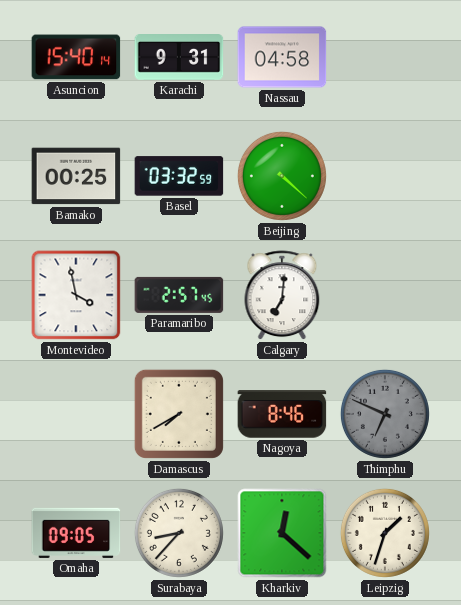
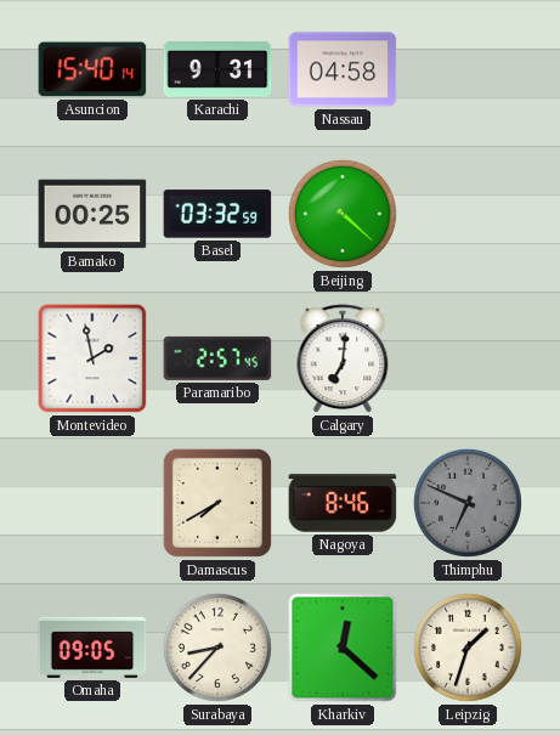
Montevideo: 3:58 -> 1:58
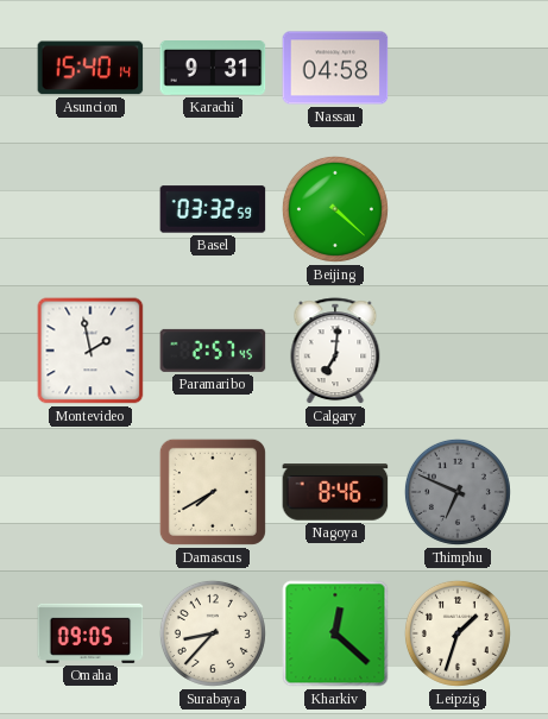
Bamako: 00:25 -> none
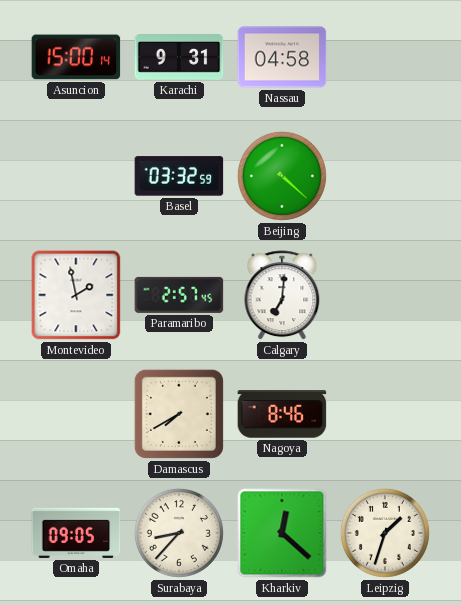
Asuncion: 15:40 -> 15:00
Thimphu: 6:49 -> none
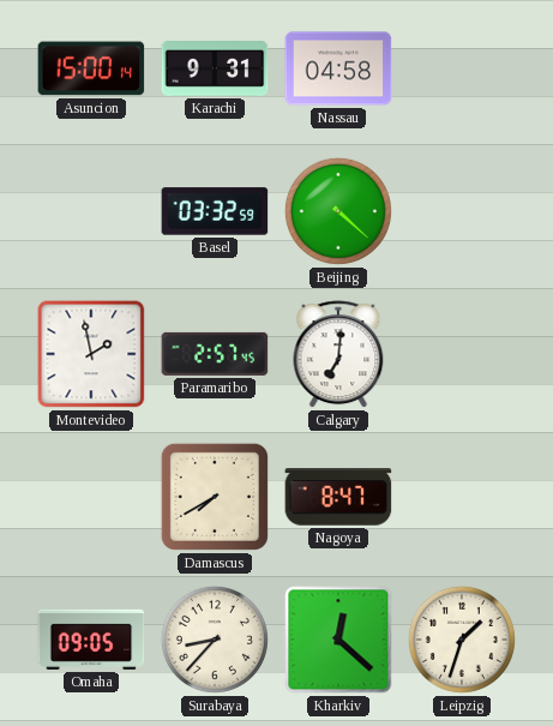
Nagoya: 8:46 -> 8:47
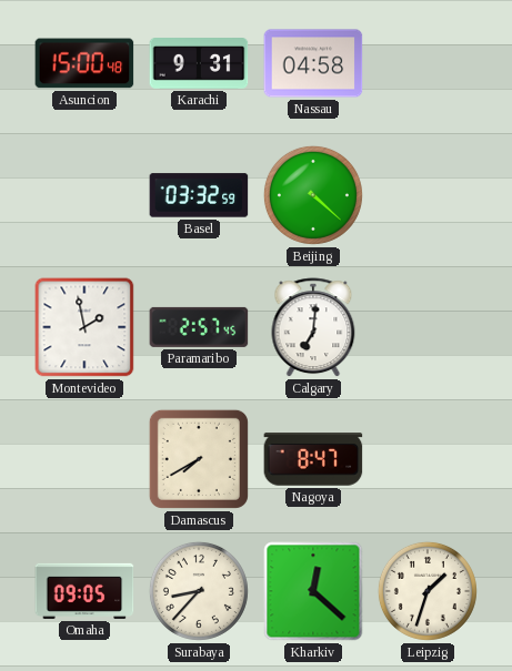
Asuncion: 15:00:14 -> 15:00:48
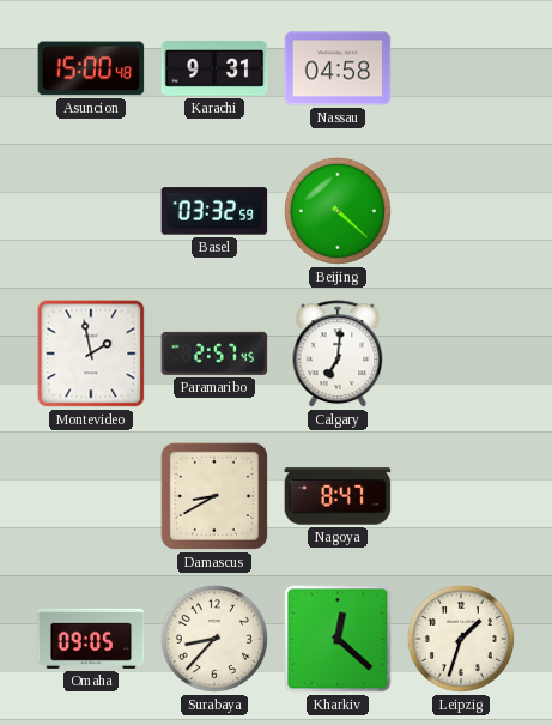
Damascus: 7:40 -> 8:40
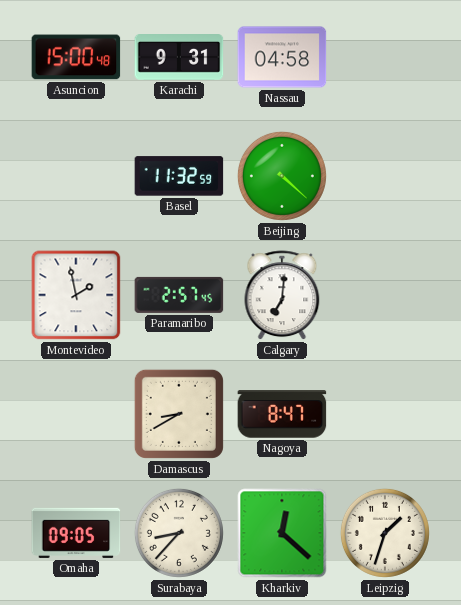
Basel: 03:32 -> 11:32
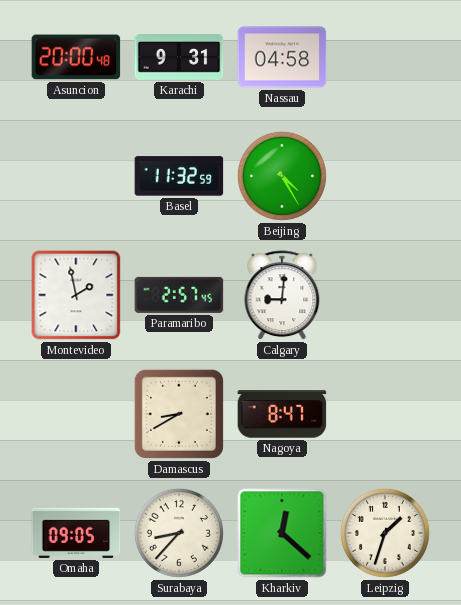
Asuncion: 15:00 -> 20:00
Beijing: 4:22 -> 4:25
Calgary: 7:01 -> 9:01
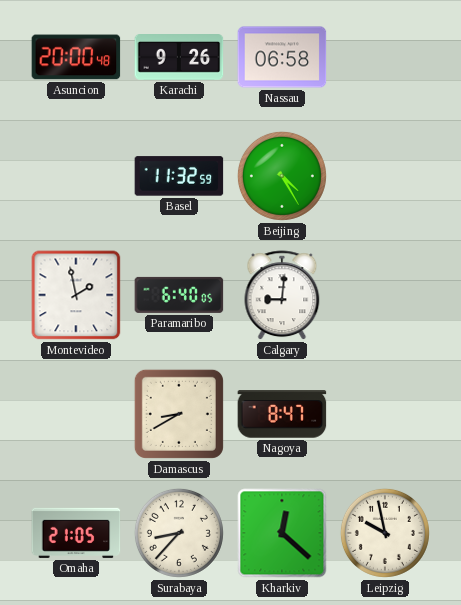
Karachi: 9:31 -> 9:26
Nassau: 04:58 -> 06:58
Paramaribo: 2:57 -> 6:40
Omaha: 09:05 -> 21:05
Leipzig: 1:33 -> 9:58
